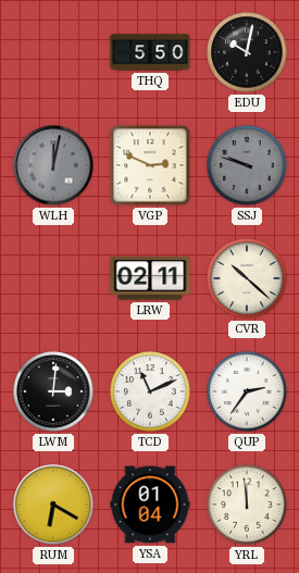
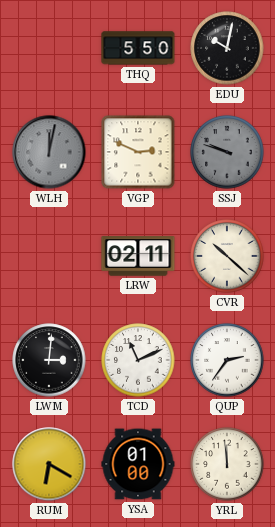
YSA: 01:04 -> 01:00
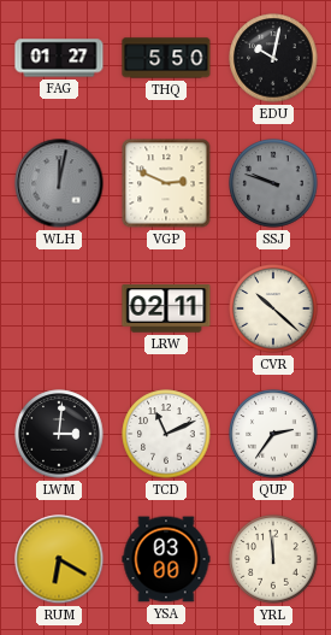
FAG: none -> 01:27
YSA: 01:00 -> 03:00
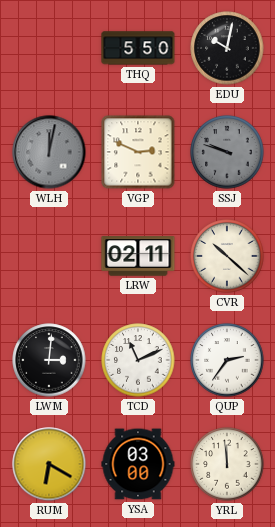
FAG: 01:27 -> none
